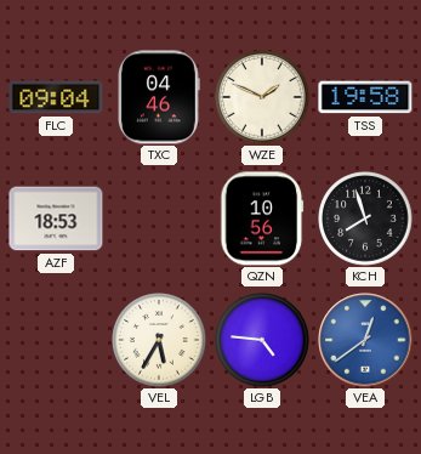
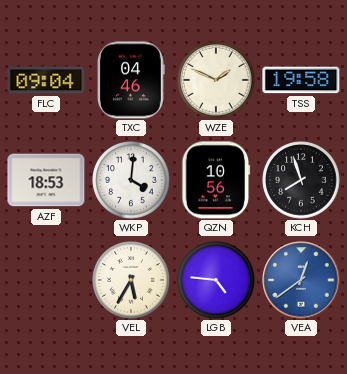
WKP: none -> 4:01
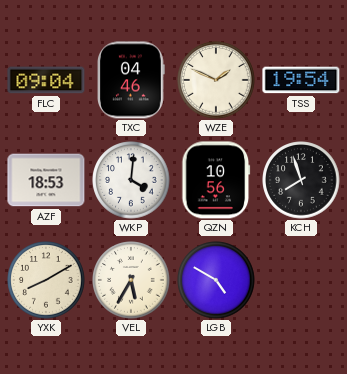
TSS: 19:58 -> 19:54
YXK: none -> 8:10
LGB: 4:46 -> 4:50
VEA: 12:39 -> none
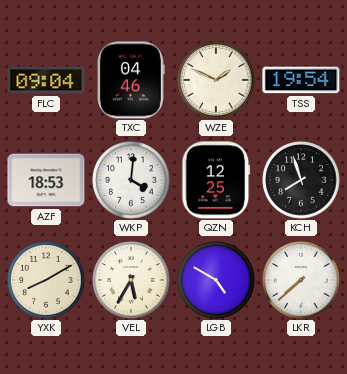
QZN: 10:56 -> 12:25
LKR: none -> 7:38
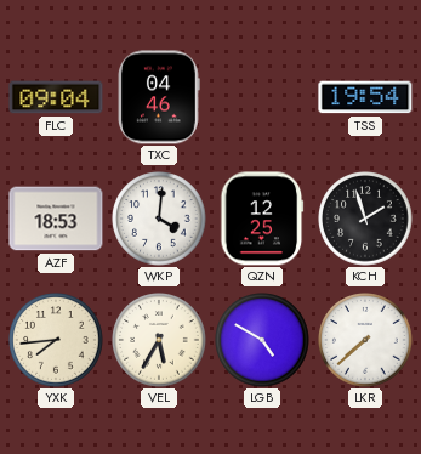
WZE: 1:49 -> none
KCH: 7:57 -> 1:57
YXK: 8:10 -> 7:44
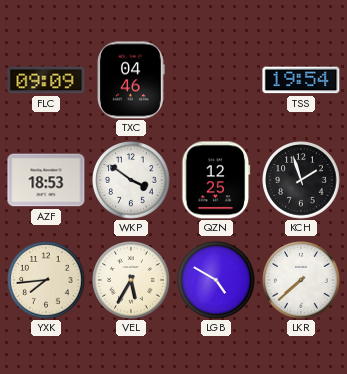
FLC: 09:04 -> 09:09
WKP: 4:01 -> 3:51
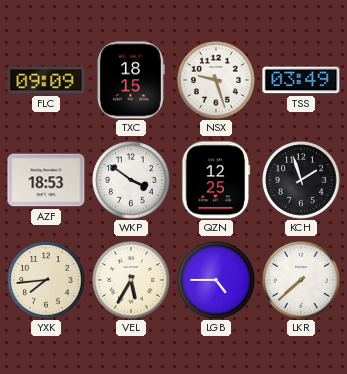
TXC: 04:46 -> 18:15
NSX: none -> 9:27
TSS: 19:54 -> 03:49
LGB: 4:50 -> 4:45
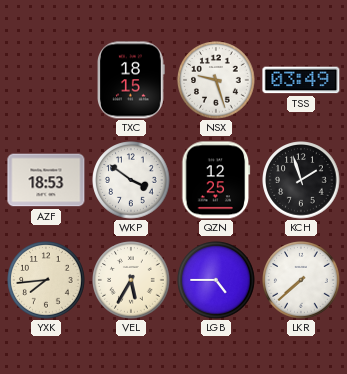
FLC: 09:09 -> none
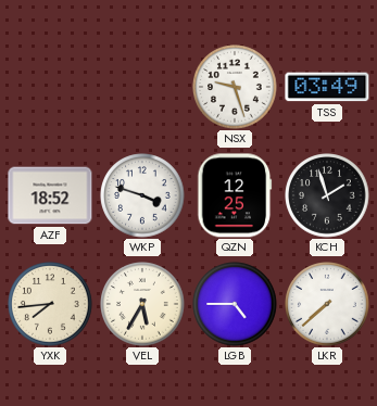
TXC: 18:15 -> none
AZF: 18:53 -> 18:52
WKP: 3:51 -> 3:48
